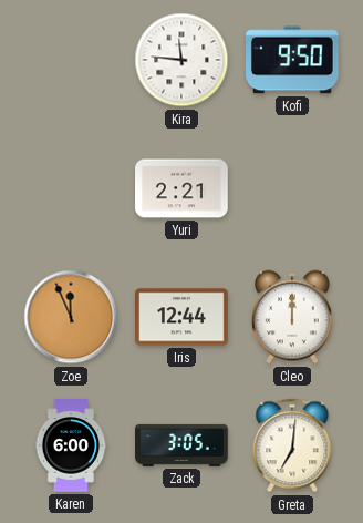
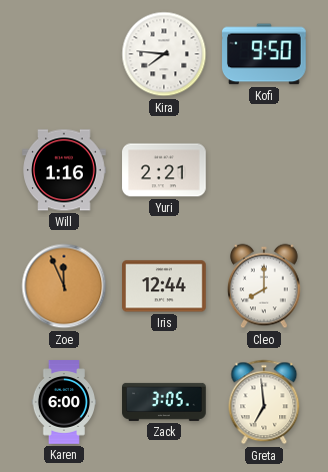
Kira: 11:46 -> 7:46
Will: none -> 1:16
Cleo: 12:00 -> 8:00
Greta: 7:01 -> 6:59
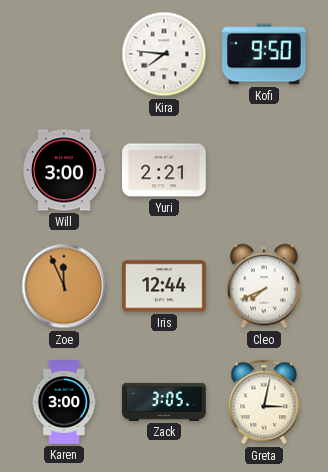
Will: 1:16 -> 3:00
Cleo: 8:00 -> 7:41
Karen: 6:00 -> 3:00
Greta: 6:59 -> 3:02
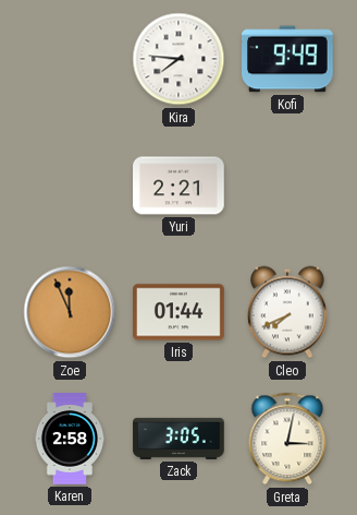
Kofi: 9:50 -> 9:49
Will: 3:00 -> none
Iris: 12:44 -> 01:44
Karen: 3:00 -> 2:58
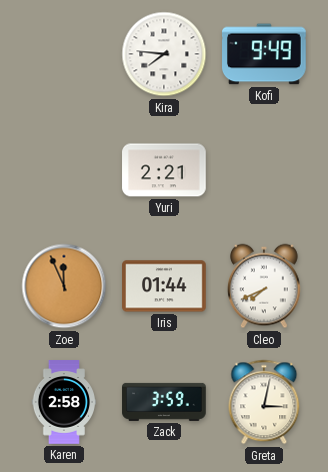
Zack: 3:05 -> 3:59
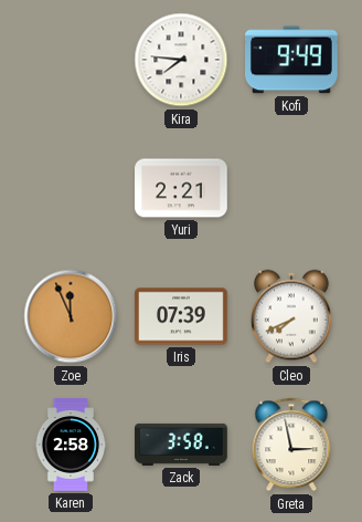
Iris: 01:44 -> 07:39
Zack: 3:59 -> 3:58
Greta: 3:02 -> 2:58
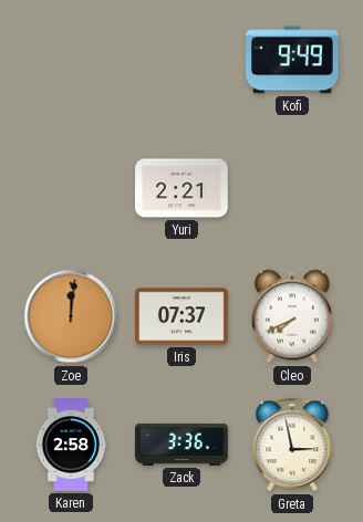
Kira: 7:46 -> none
Zoe: 11:56 -> 12:01
Iris: 07:39 -> 07:37
Zack: 3:58 -> 3:36
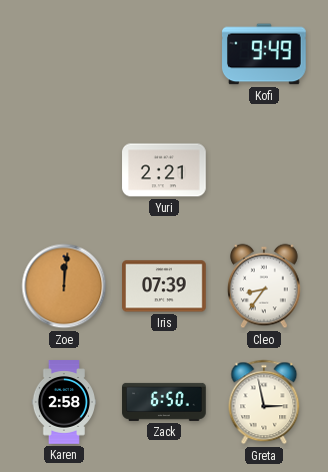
Iris: 07:37 -> 07:39
Cleo: 7:41 -> 8:36
Zack: 3:36 -> 6:50
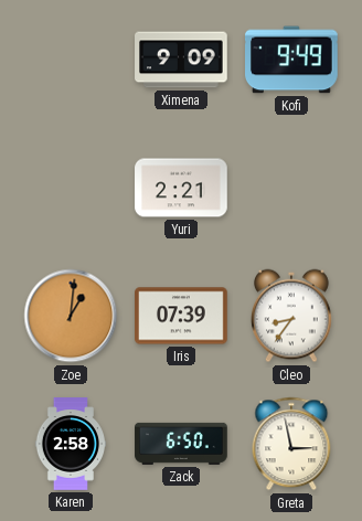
Ximena: none -> 9:09
Zoe: 12:01 -> 1:01
